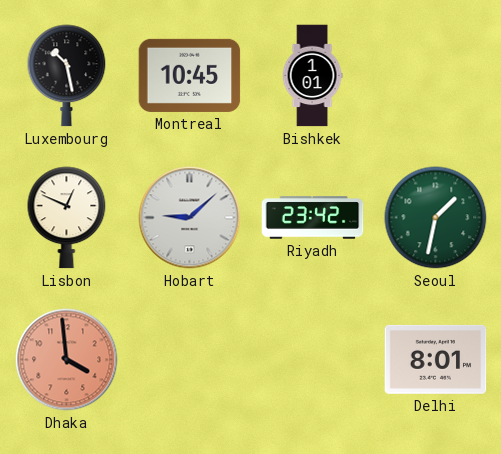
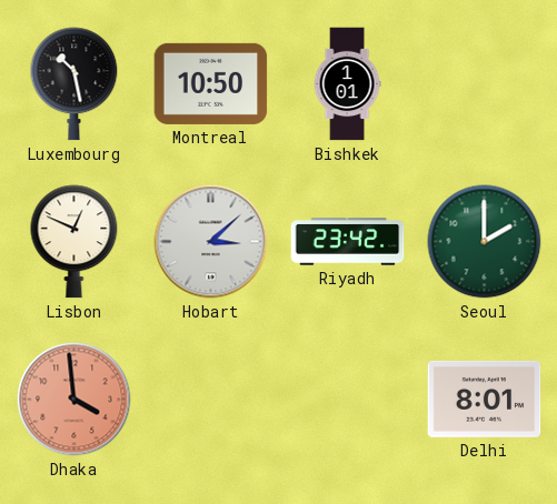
Montreal: 10:45 -> 10:50
Hobart: 9:08 -> 3:08
Seoul: 1:32 -> 2:00
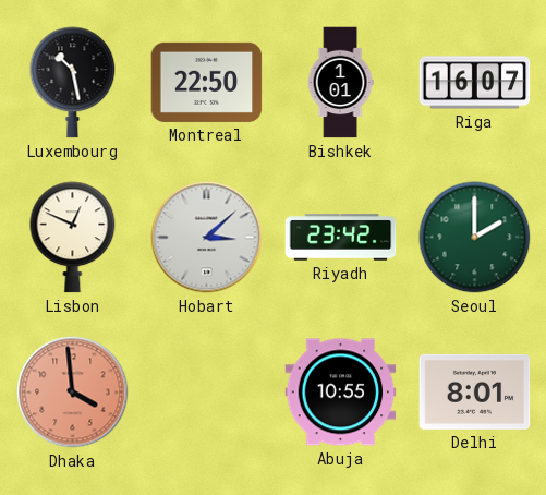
Montreal: 10:50 -> 22:50
Riga: none -> 16:07
Abuja: none -> 10:55
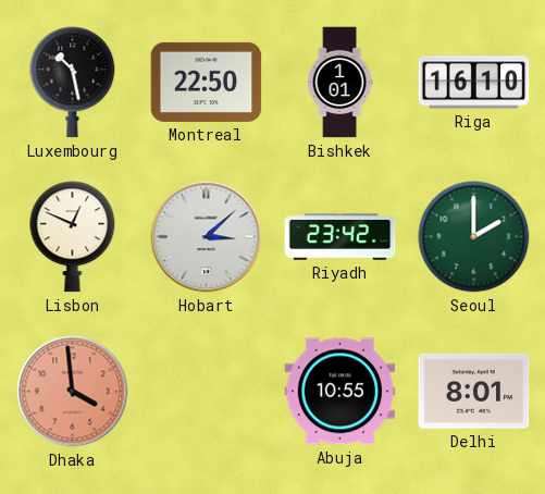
Riga: 16:07 -> 16:10
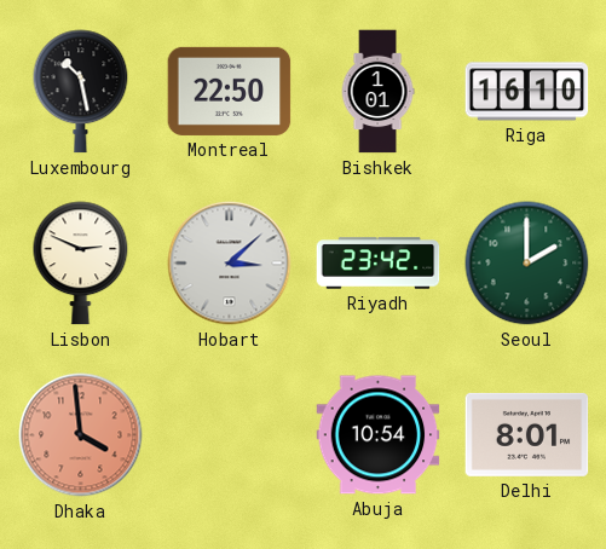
Lisbon: 12:49 -> 2:49
Abuja: 10:55 -> 10:54
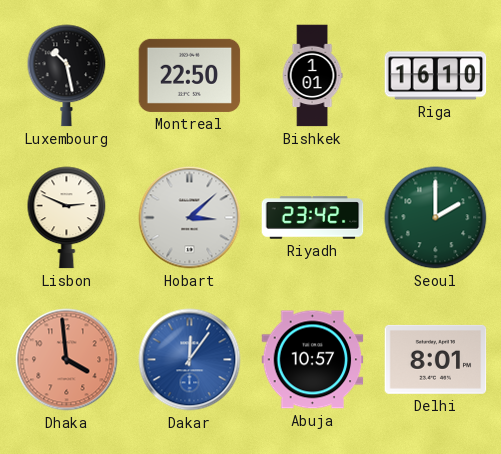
Dakar: none -> 12:06
Abuja: 10:54 -> 10:57
